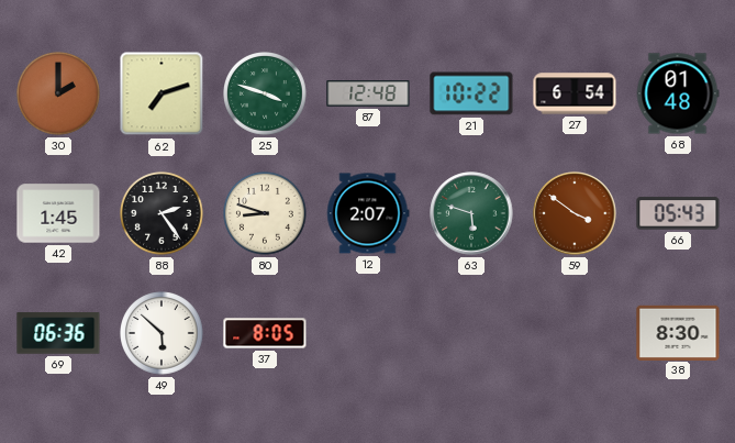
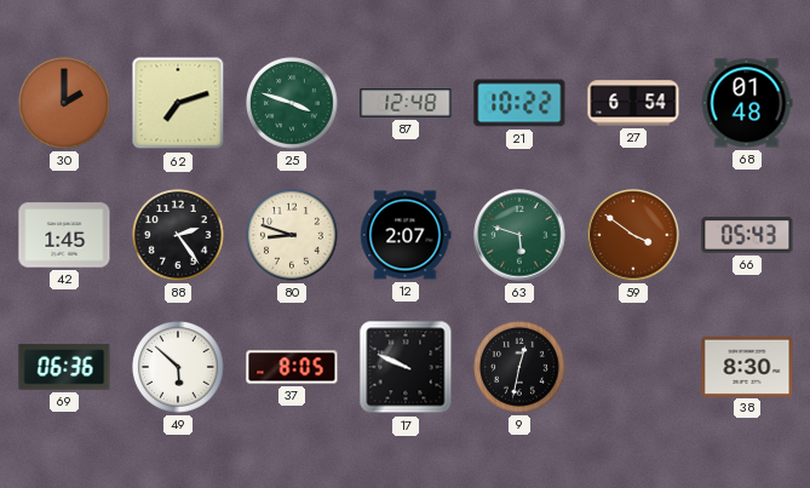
17: none -> 9:49
9: none -> 12:32
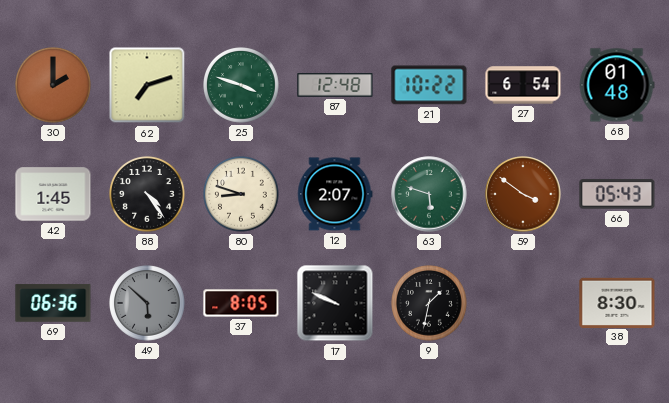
88: 2:24 -> 4:24
49 dial: white -> grey
9: 12:32 -> 1:32
